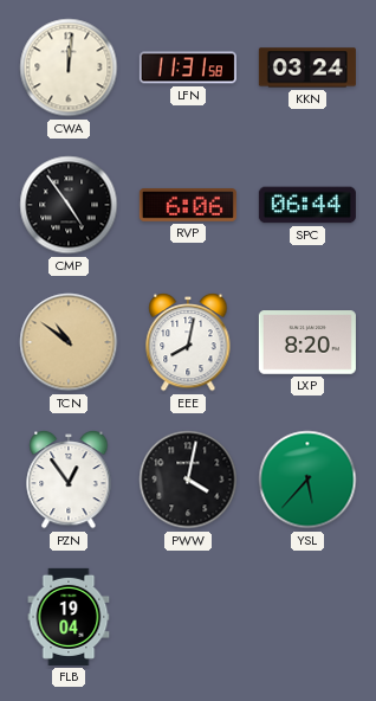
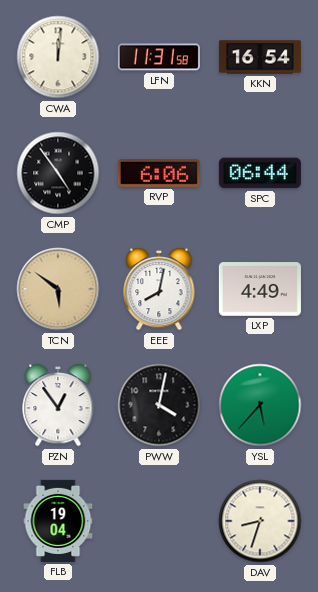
KKN: 03:24 -> 16:54
TCN: 10:51 -> 5:51
LXP: 8:20 -> 4:49
DAV: none -> 8:33
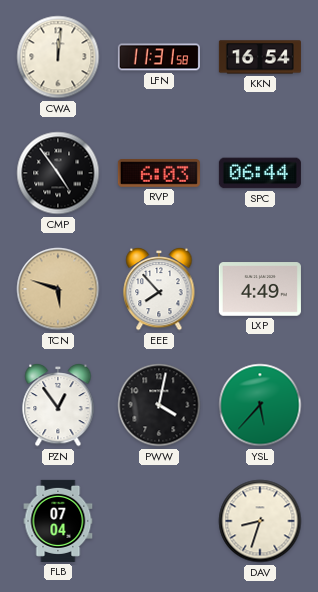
RVP: 6:06 -> 6:03
TCN: 5:51 -> 5:48
EEE: 8:02 -> 7:53
FLB: 19:04 -> 07:04
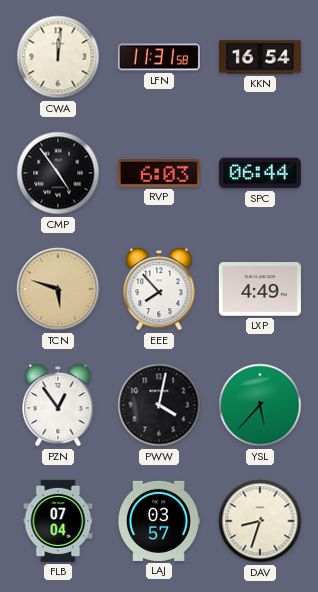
LAJ: none -> 03:57
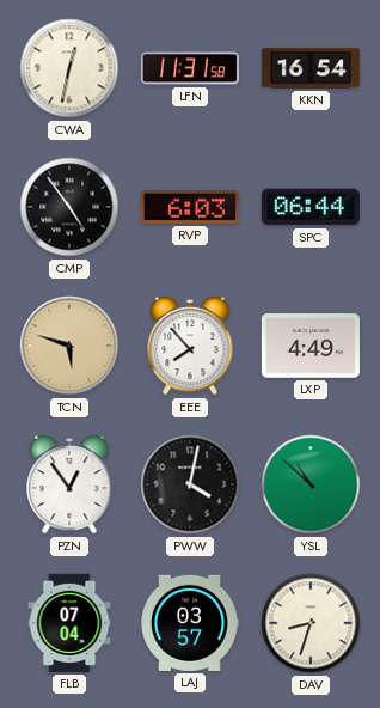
CWA: 12:01 -> 12:32
YSL: 5:37 -> 10:52
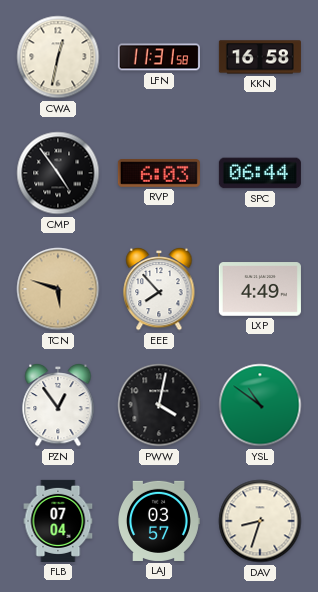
KKN: 16:54 -> 16:58
YSL: 10:52 -> 10:51
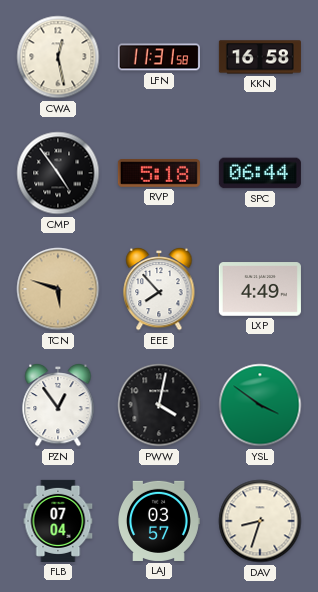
CWA: 12:32 -> 12:28
RVP: 6:03 -> 5:18
YSL: 10:51 -> 3:51
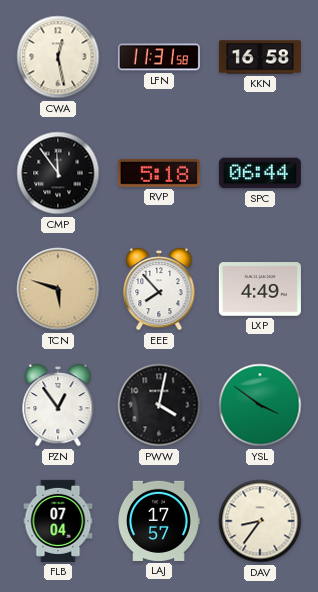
CMP: 4:54 -> 11:54
LAJ: 03:57 -> 17:57
DAV: 8:33 -> 8:36
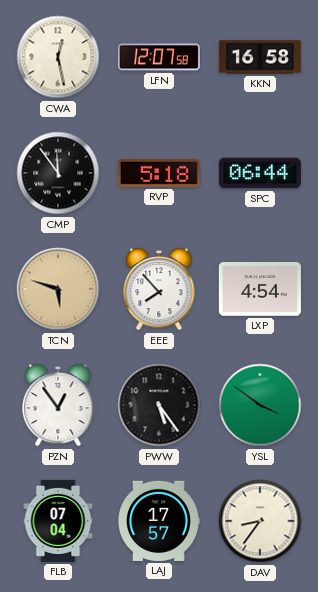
LFN: 11:31 -> 12:07
LXP: 4:49 -> 4:54
PWW: 4:02 -> 5:24
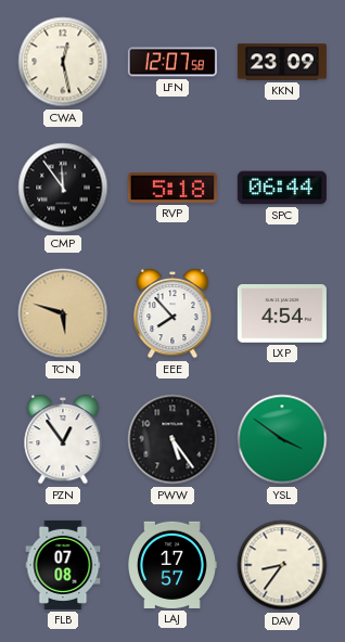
KKN: 16:58 -> 23:09
FLB: 07:04 -> 07:08
